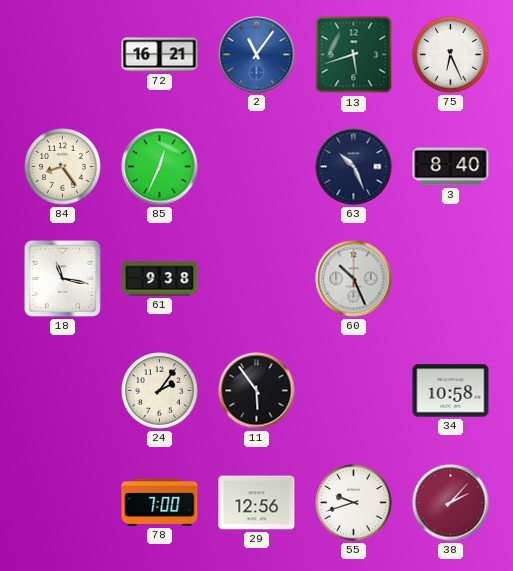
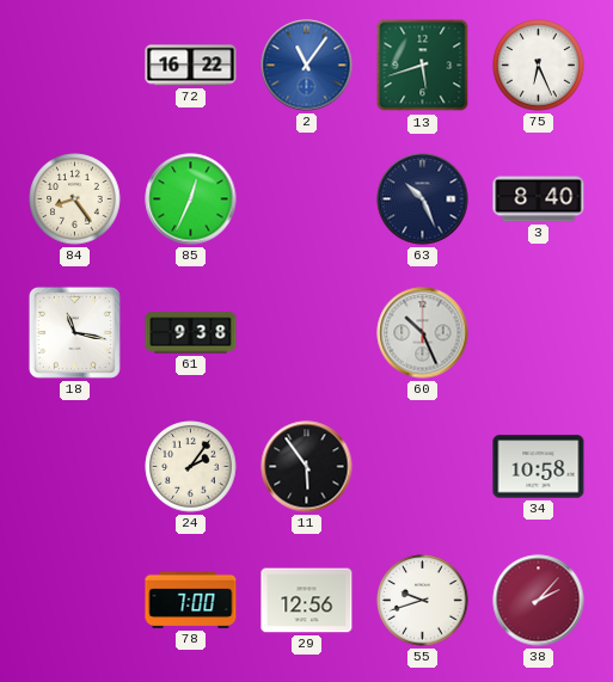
72: 16:21 -> 16:22
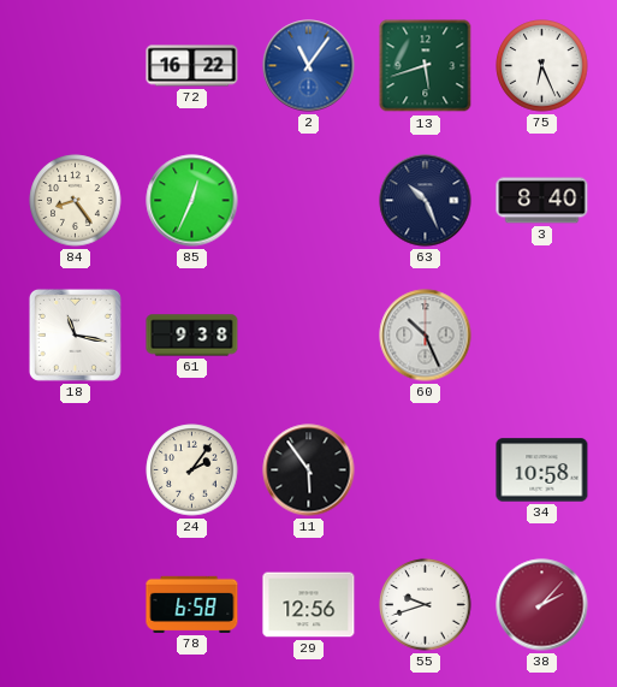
78: 7:00 -> 6:58
